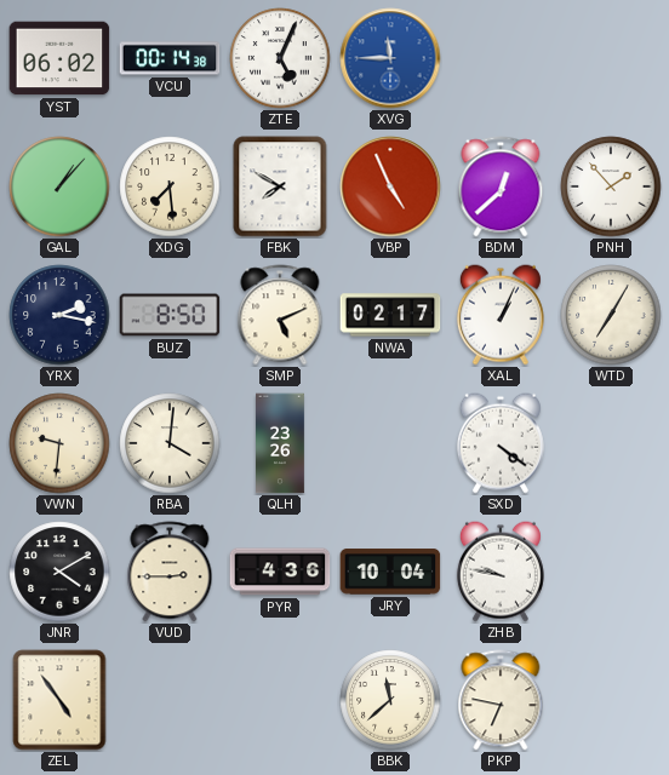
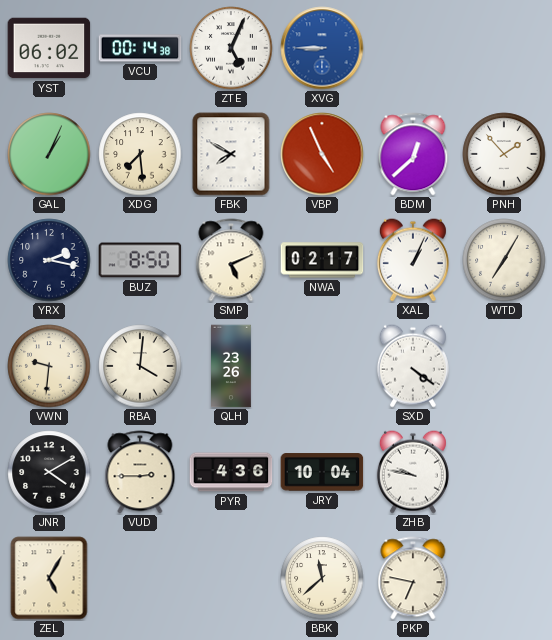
XVG: 11:45 -> 8:45
GAL: 1:07 -> 1:04
ZEL: 4:54 -> 5:05
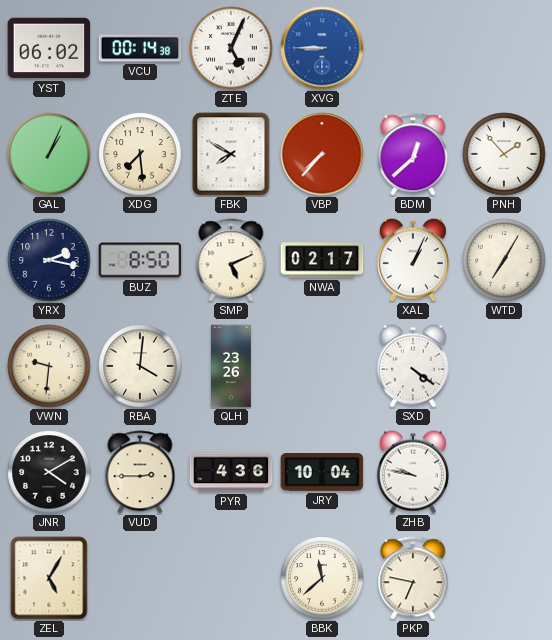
VBP: 4:56 -> 7:37
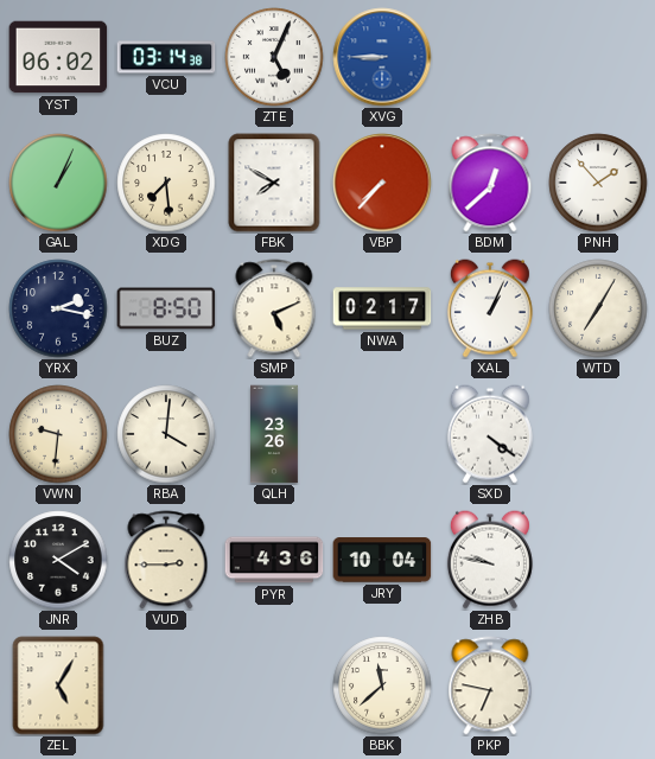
VCU: 00:14 -> 03:14
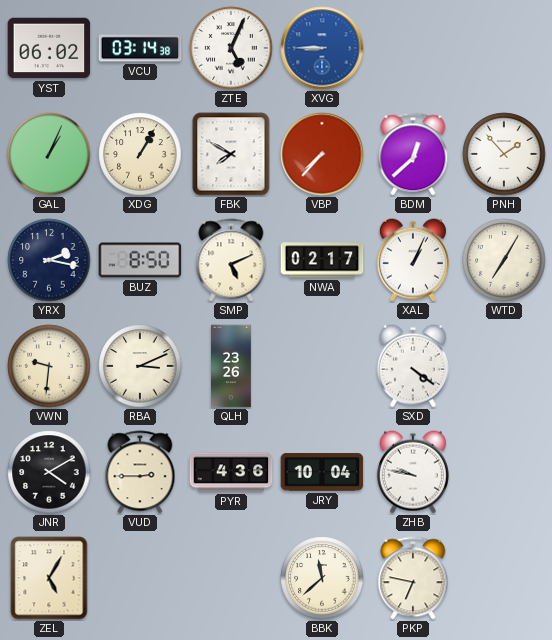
XDG: 7:29 -> 1:05
RBA: 4:01 -> 3:11
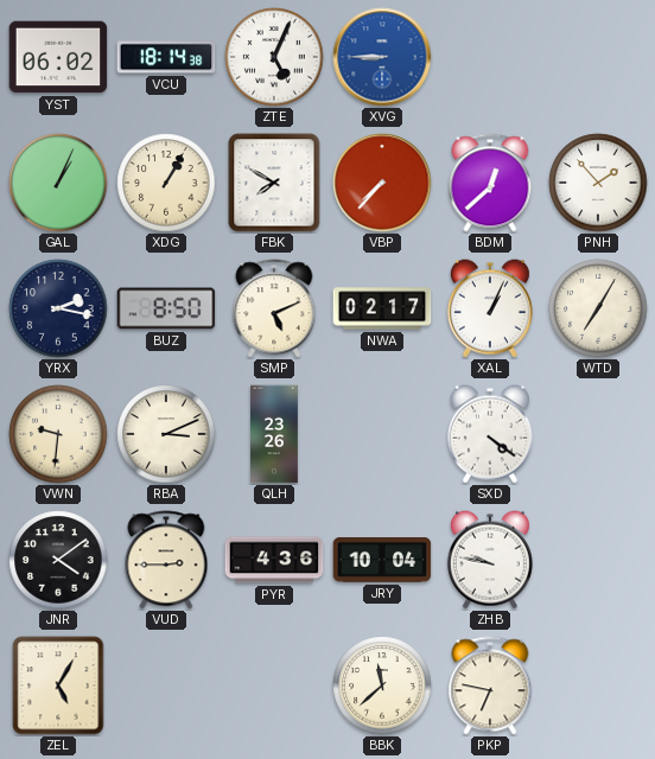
VCU: 03:14 -> 18:14
JNR: 4:10 -> 4:09
